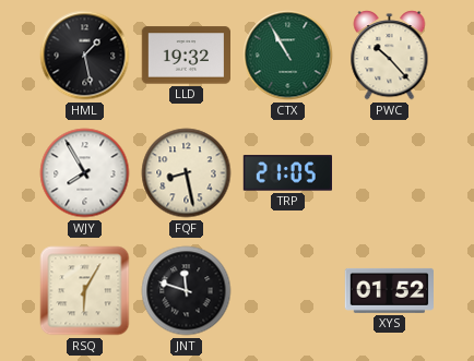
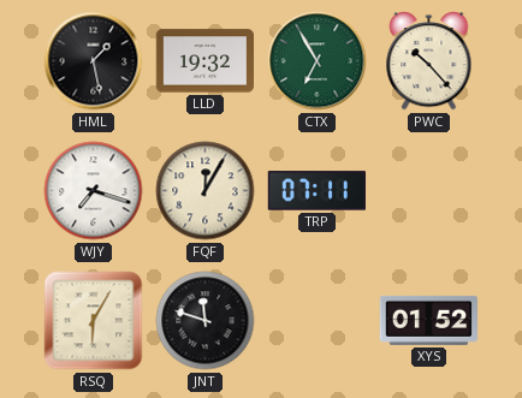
CTX: 10:55 -> 6:55
WJY: 7:55 -> 7:18
FQF: 8:28 -> 12:05
TRP: 21:05 -> 07:11
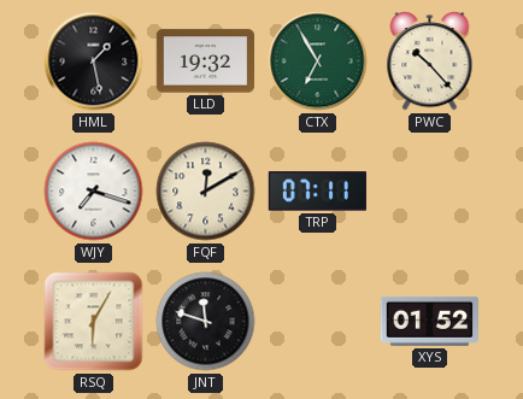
FQF: 12:05 -> 12:10
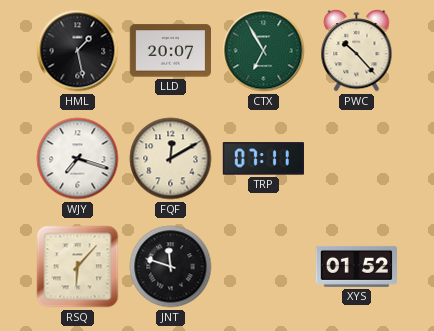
LLD: 19:32 -> 20:07
RSQ: 6:05 -> 6:07
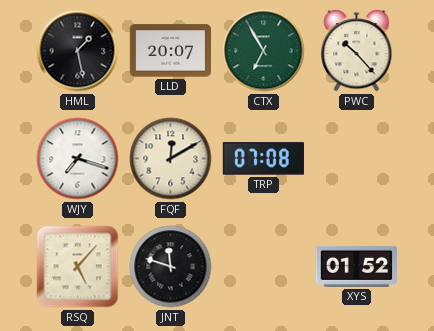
TRP: 07:11 -> 07:08
RSQ: 6:07 -> 5:07
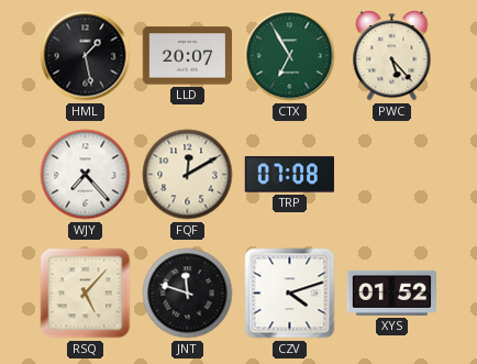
PWC: 10:23 -> 5:23
WJY: 7:18 -> 7:23
CZV: none -> 4:12
